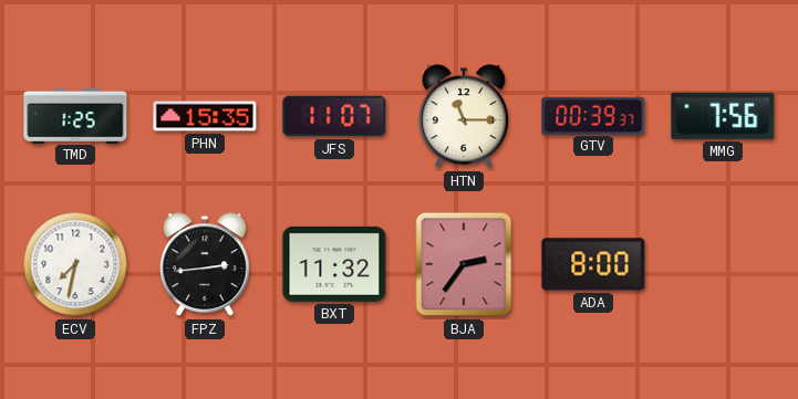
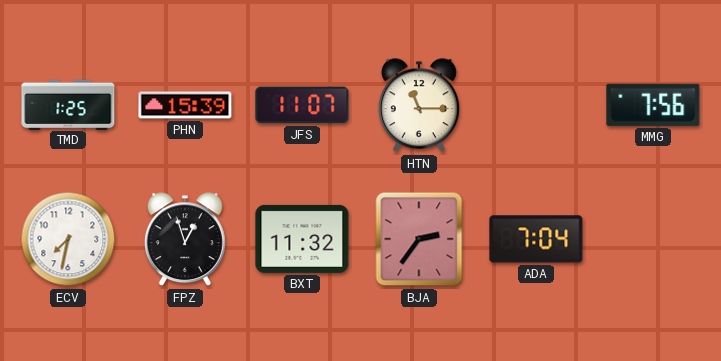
PHN: 15:35 -> 15:39
GTV: 00:39 -> none
FPZ: 2:44 -> 12:57
ADA: 8:00 -> 7:04
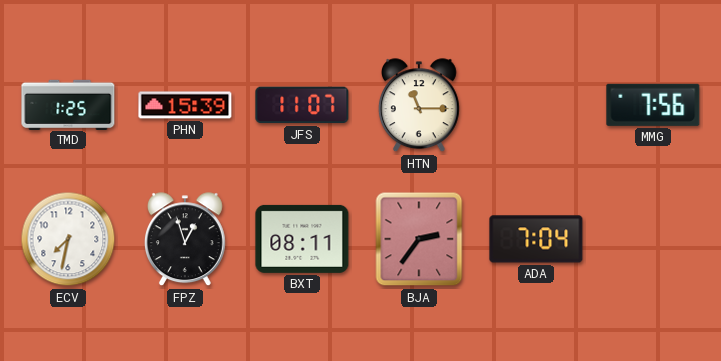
BXT: 11:32 -> 08:11
